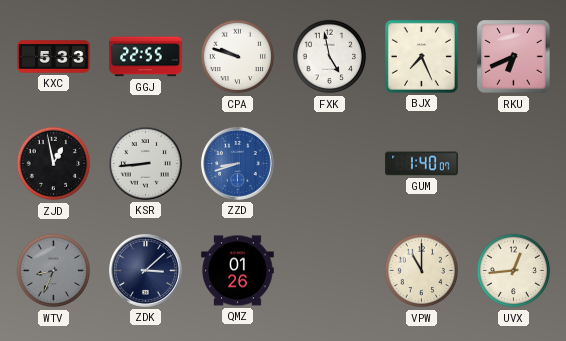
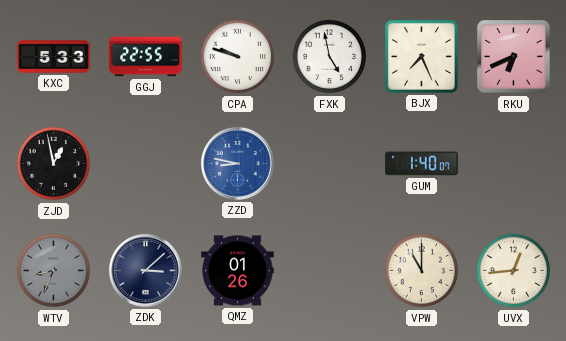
KSR: 8:44 -> none
ZZD: 8:42 -> 8:47
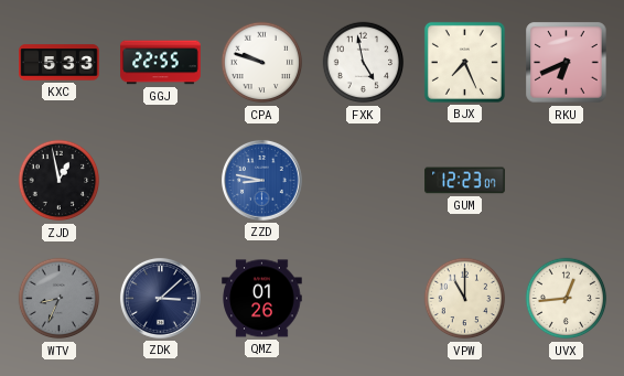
GUM: 1:40 -> 12:23
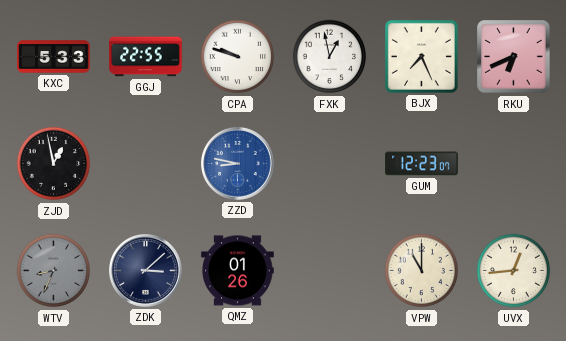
FXK: 4:58 -> 12:58
